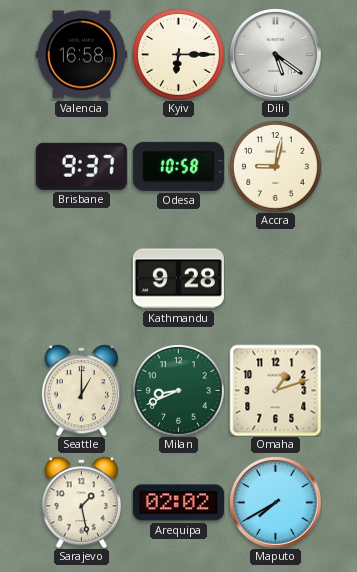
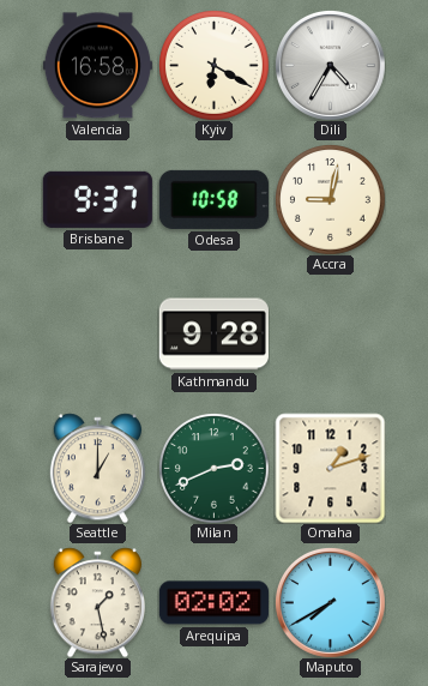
Kyiv: 6:15 -> 6:20
Dili: 5:21 -> 4:35
Milan: 8:41 -> 2:41
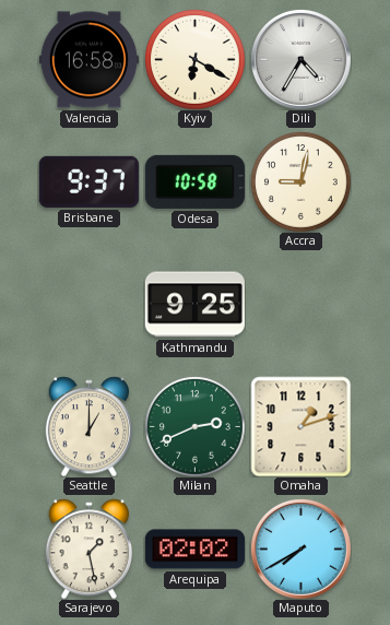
Kathmandu: 9:28 -> 9:25
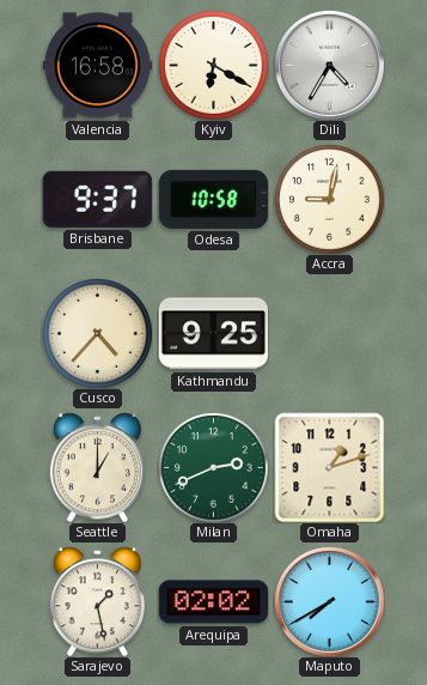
Cusco: none -> 4:37
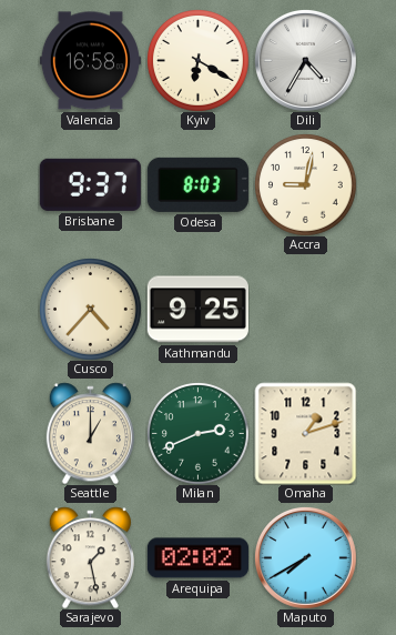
Odesa: 10:58 -> 8:03
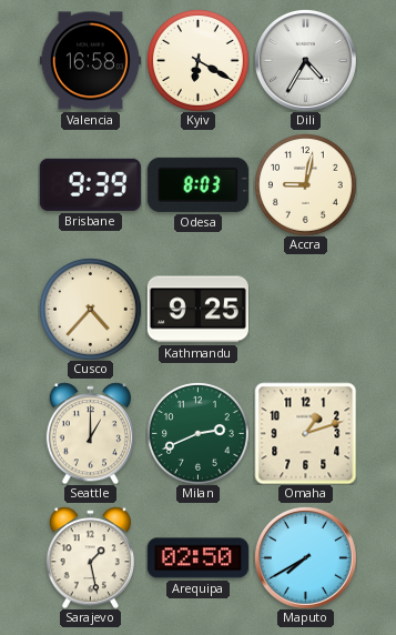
Brisbane: 9:37 -> 9:39
Arequipa: 02:02 -> 02:50
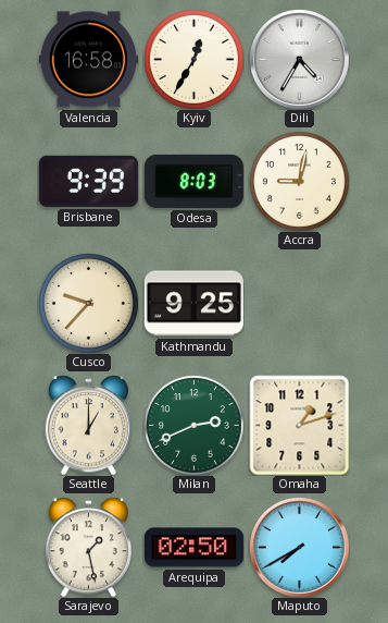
Kyiv: 6:20 -> 12:35
Cusco: 4:37 -> 9:37
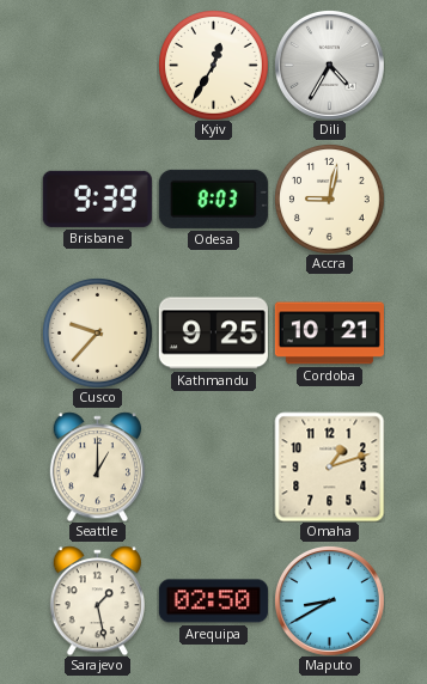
Valencia: 16:58 -> none
Cordoba: none -> 10:21
Milan: 2:41 -> none
Maputo: 7:40 -> 8:40
